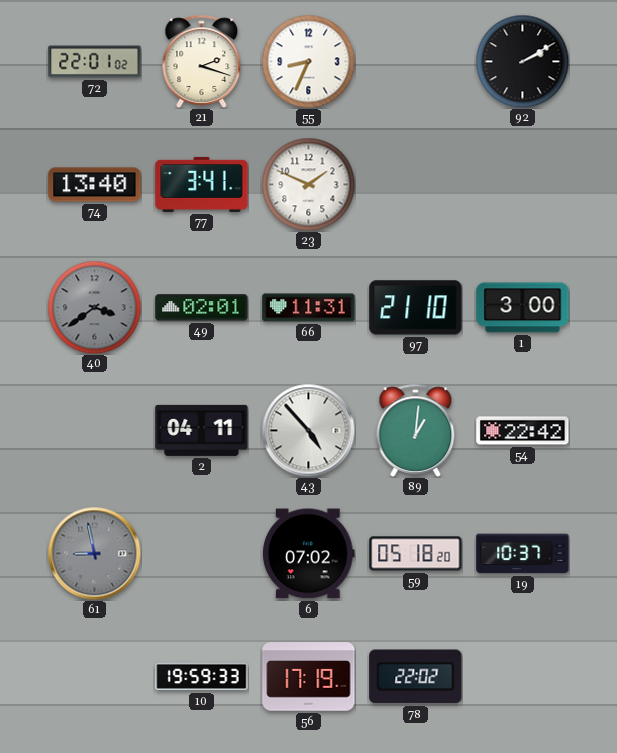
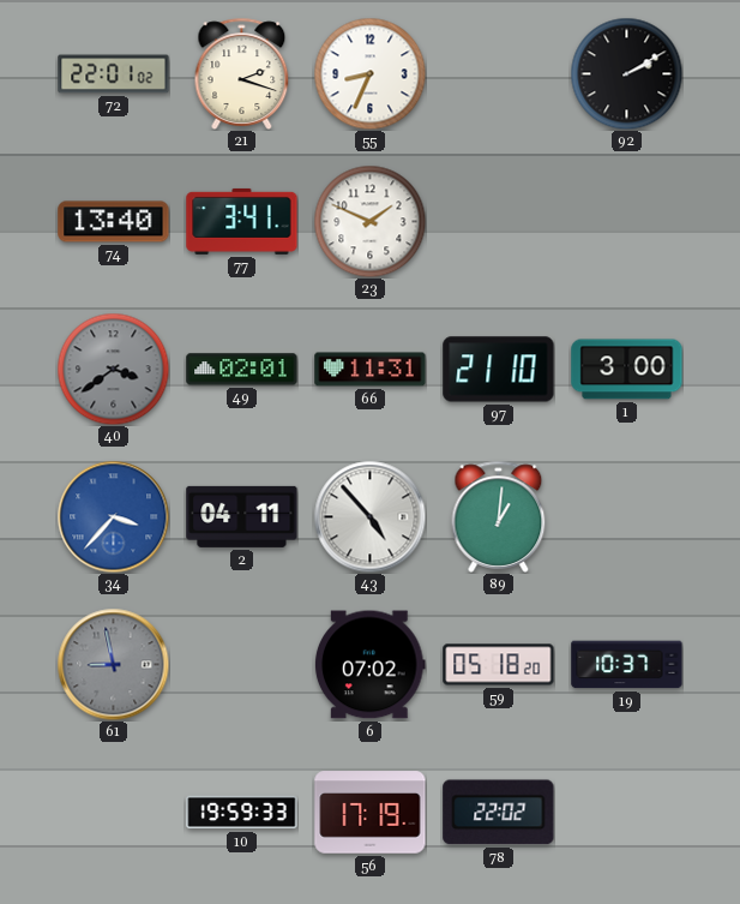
34: none -> 3:37
54: 22:42 -> none
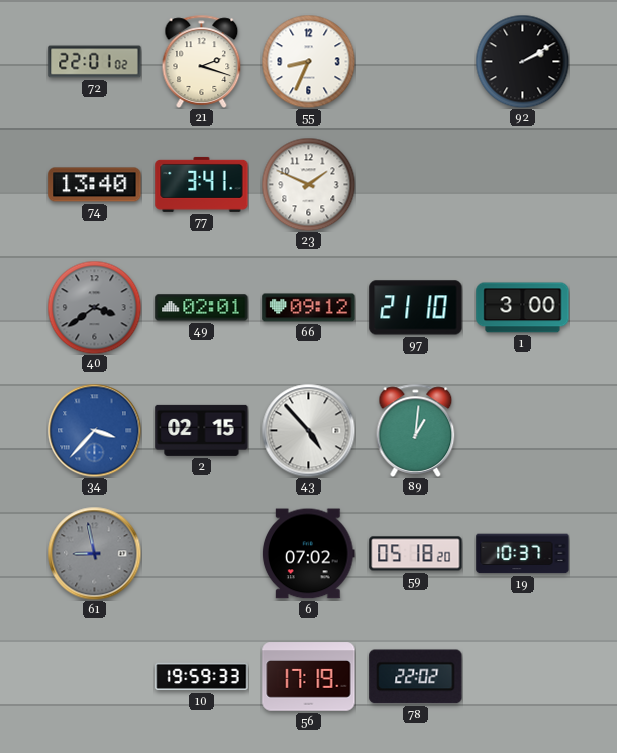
66: 11:31 -> 09:12
2: 04:11 -> 02:15
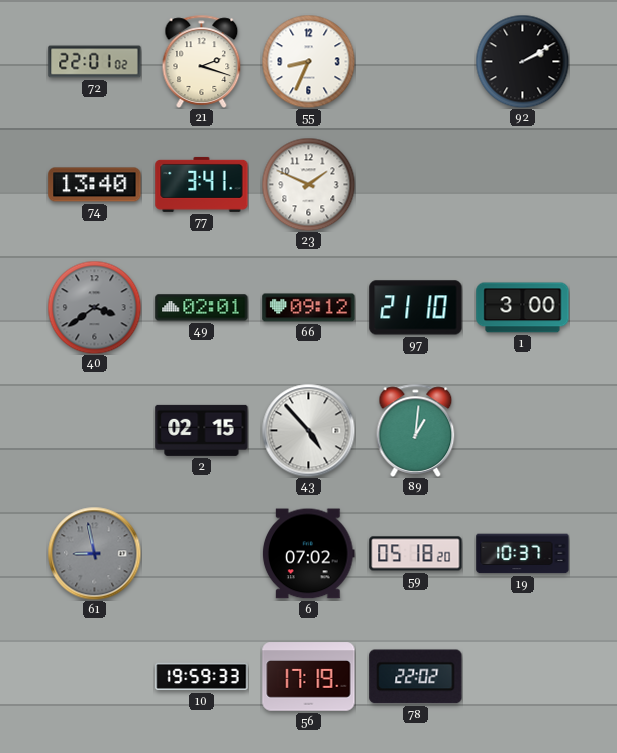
34: 3:37 -> none
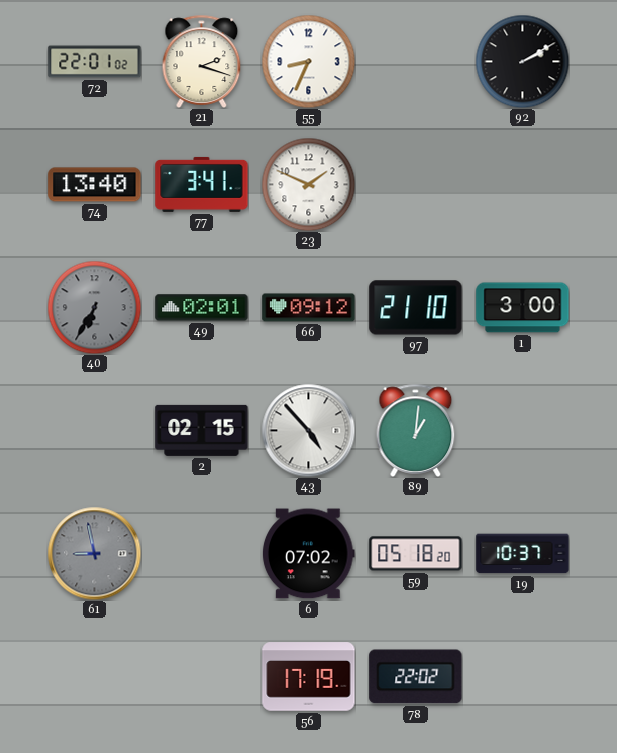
40: 3:39 -> 6:35
10: 19:59 -> none
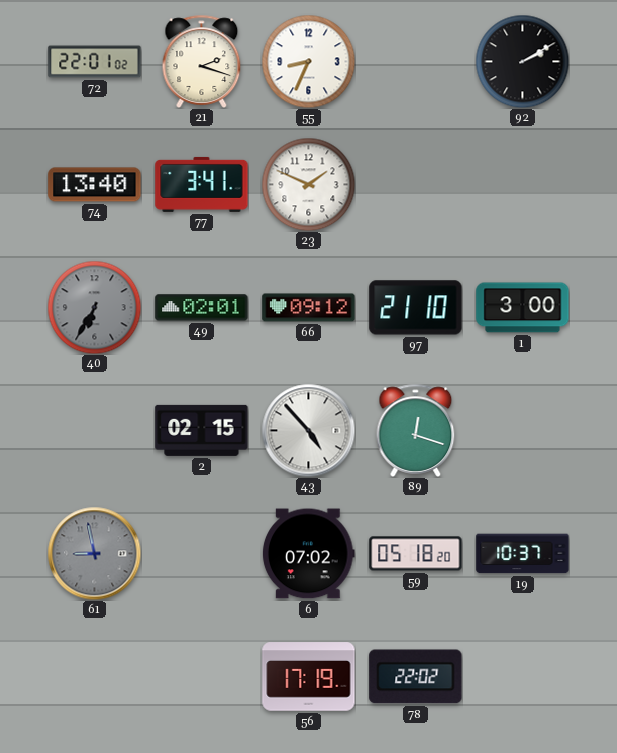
89: 1:01 -> 12:18
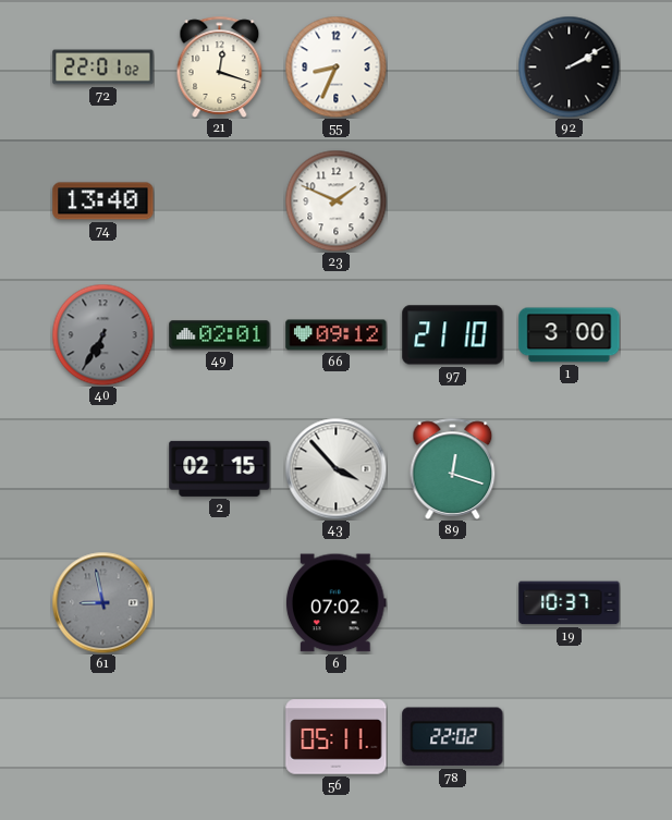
21: 2:18 -> 12:18
77: 3:41 -> none
43: 4:53 -> 3:53
59: 05:18 -> none
56: 17:19 -> 05:11
